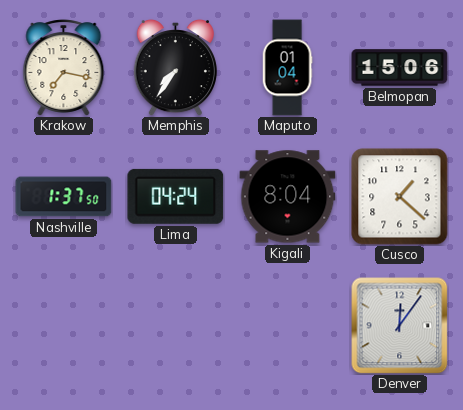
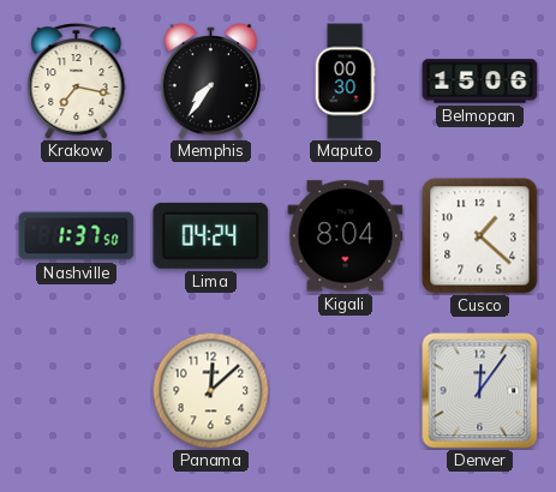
Maputo: 01:04 -> 00:30
Panama: none -> 12:08
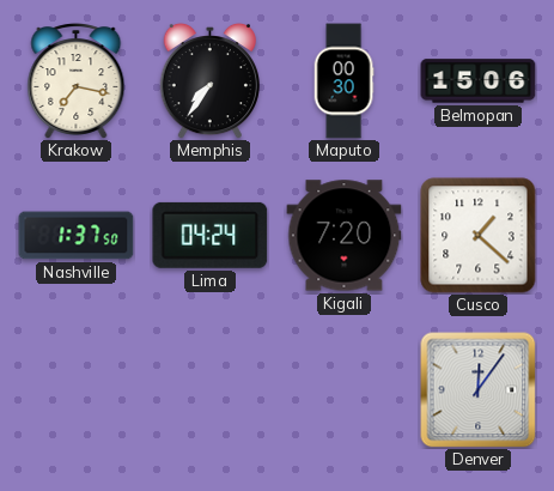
Kigali: 8:04 -> 7:20
Panama: 12:08 -> none
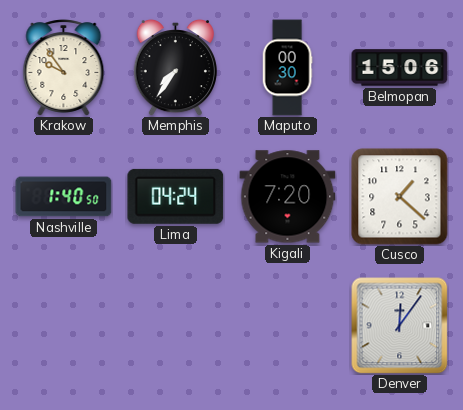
Krakow: 7:17 -> 9:54
Nashville: 1:37 -> 1:40
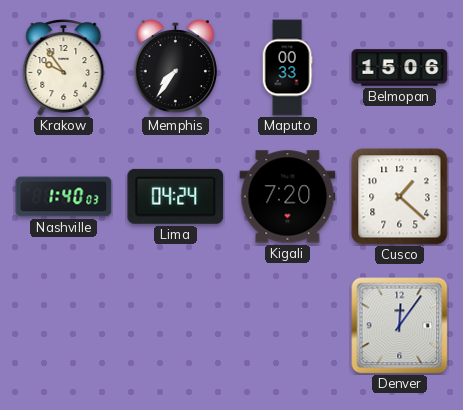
Maputo: 00:30 -> 00:33
Nashville: 1:40:50 -> 1:40:03
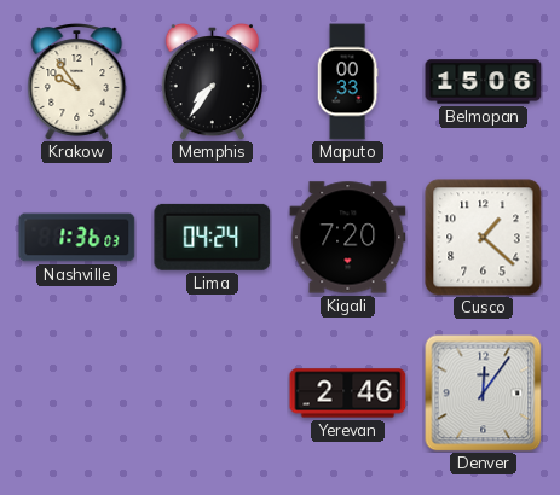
Nashville: 1:40 -> 1:36
Yerevan: none -> 2:46
